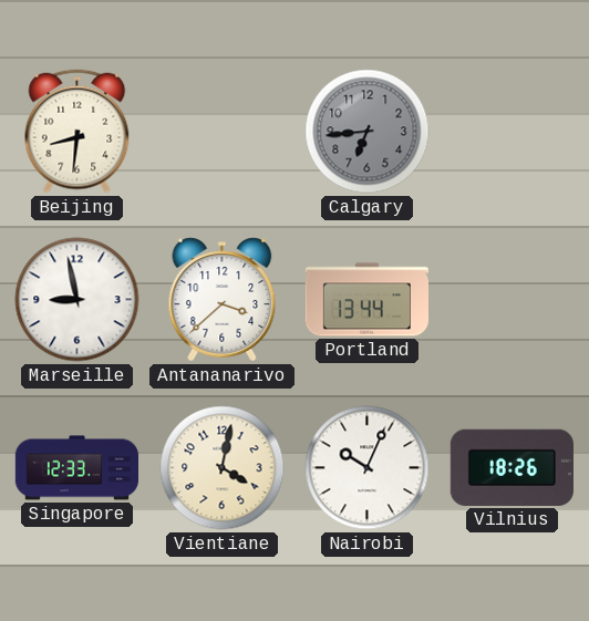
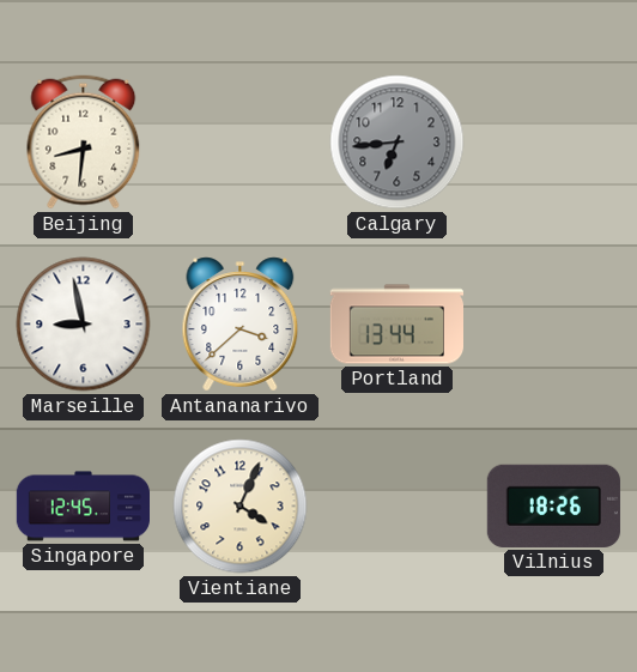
Singapore: 12:33 -> 12:45
Vientiane: 4:02 -> 4:04
Nairobi: 10:04 -> none
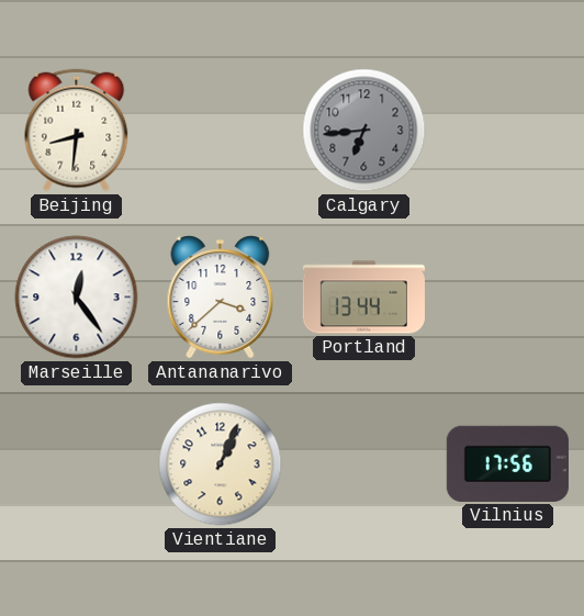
Marseille: 8:58 -> 12:24
Singapore: 12:45 -> none
Vientiane: 4:04 -> 1:04
Vilnius: 18:26 -> 17:56
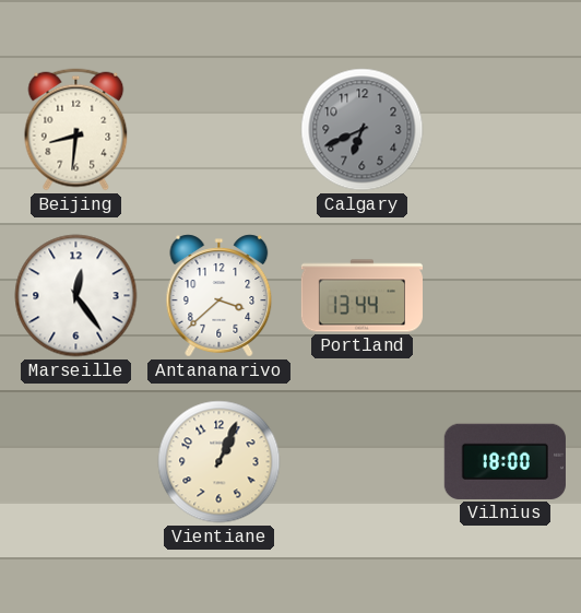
Calgary: 6:44 -> 6:41
Vilnius: 17:56 -> 18:00
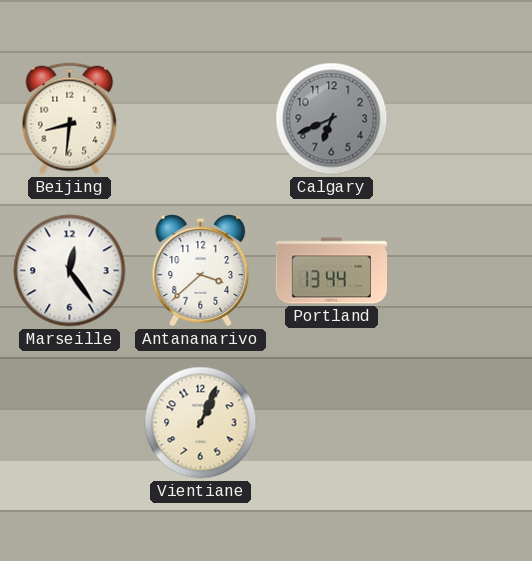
Vilnius: 18:00 -> none
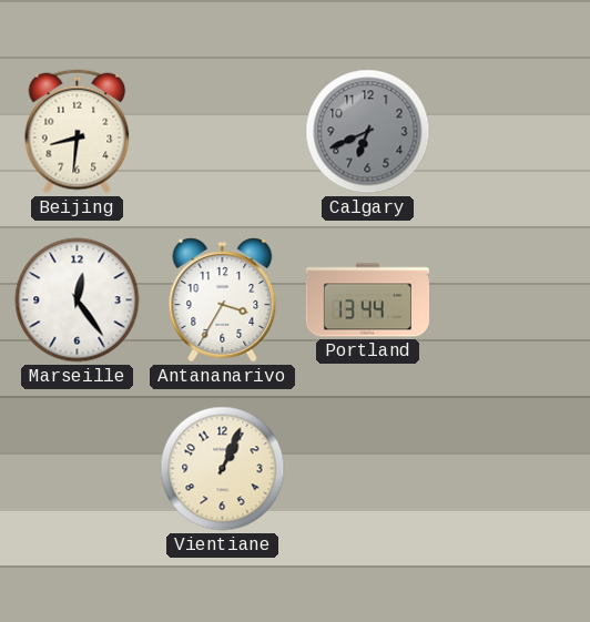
Antananarivo: 3:38 -> 3:35
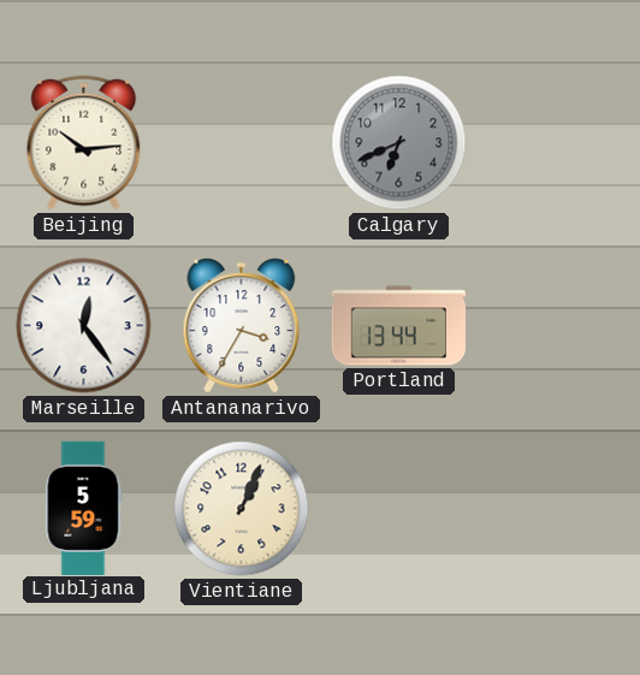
Beijing: 8:31 -> 10:14
Ljubljana: none -> 5:59
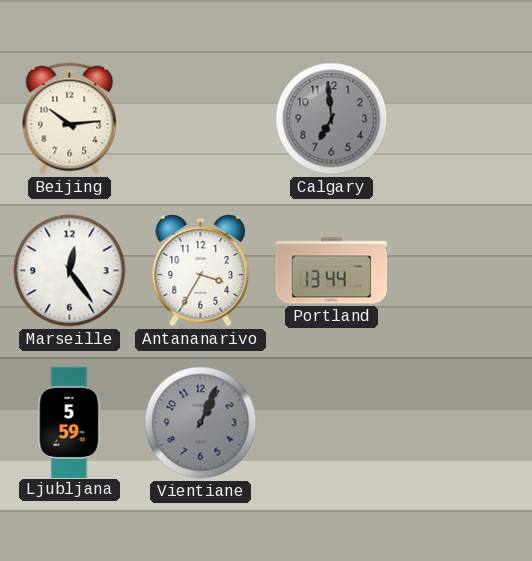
Calgary: 6:41 -> 6:59
Vientiane dial: cream -> grey
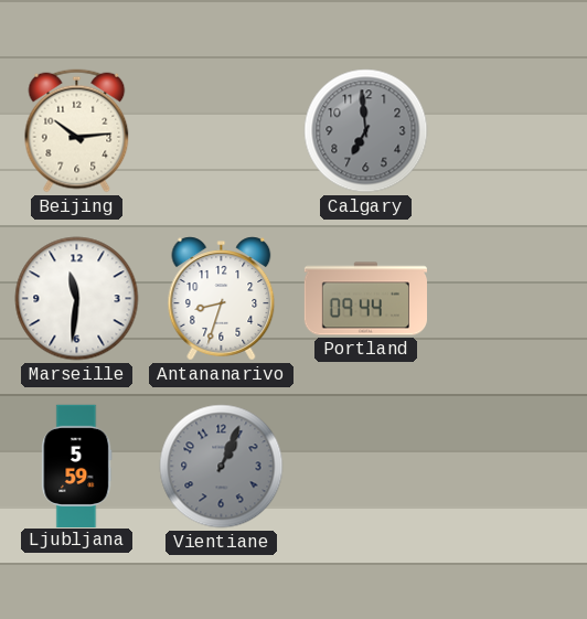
Marseille: 12:24 -> 11:31
Antananarivo: 3:35 -> 8:33
Portland: 13:44 -> 09:44
